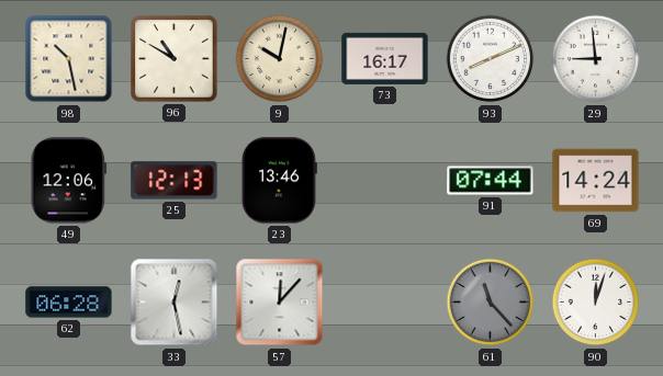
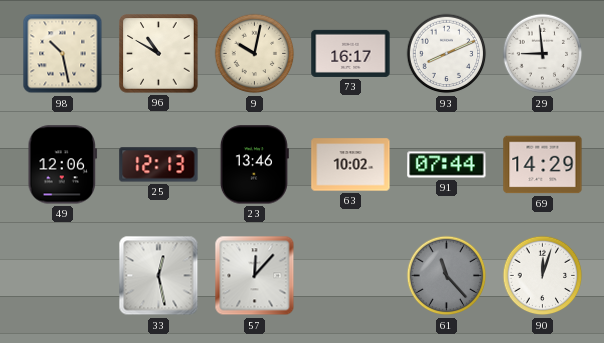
63: none -> 10:02
69: 14:24 -> 14:29
62: 06:28 -> none
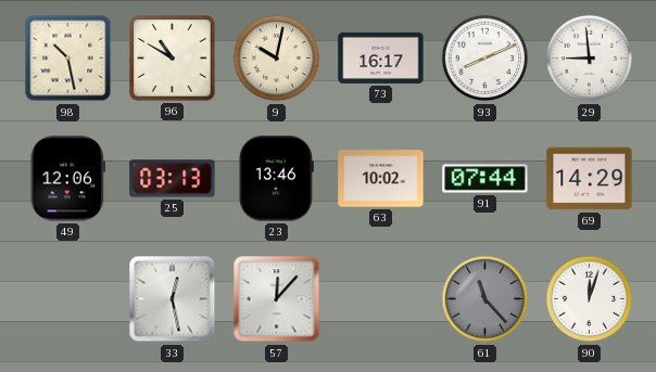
25: 12:13 -> 03:13
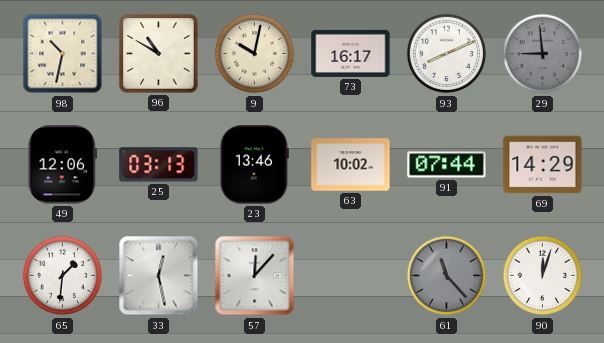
98: 10:28 -> 10:32
29 dial: white -> grey
65: none -> 1:31
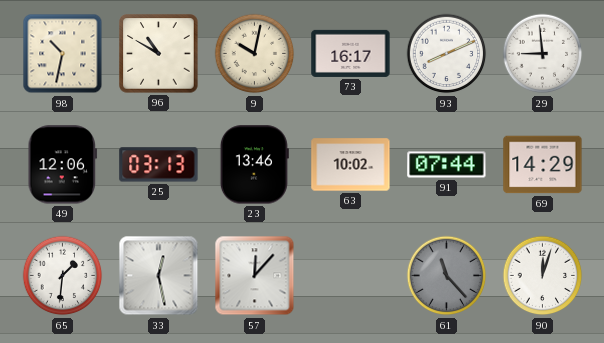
29 dial: grey -> white
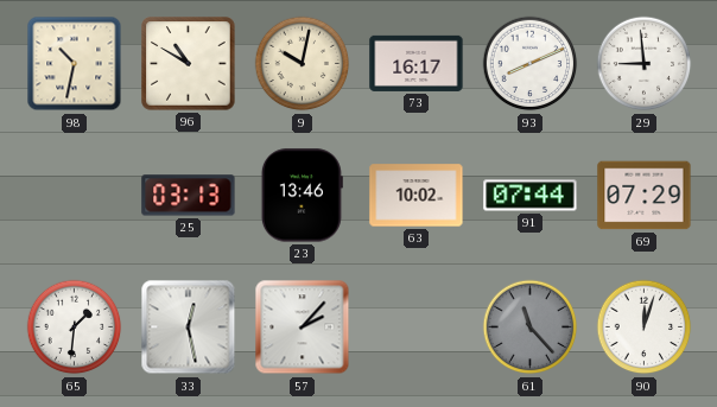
49: 12:06 -> none
69: 14:29 -> 07:29
57: 12:07 -> 2:07
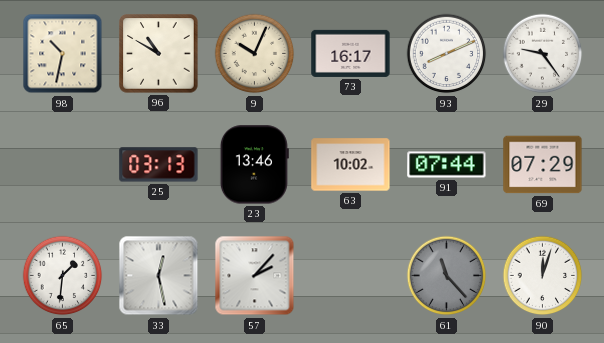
9: 10:02 -> 10:04
29: 8:59 -> 9:24
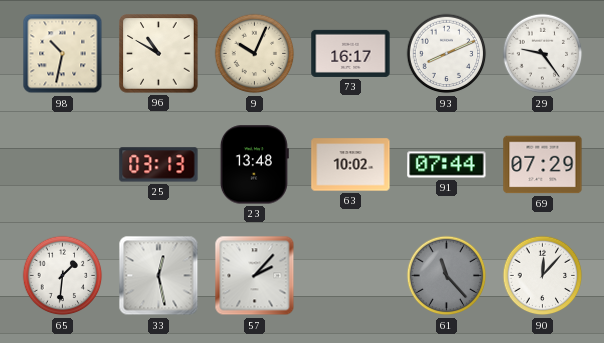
23: 13:46 -> 13:48
90: 12:03 -> 12:07
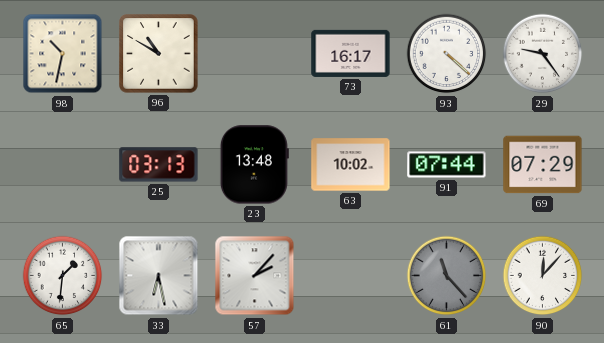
9: 10:04 -> none
93: 8:11 -> 4:22
33: 12:28 -> 6:28
